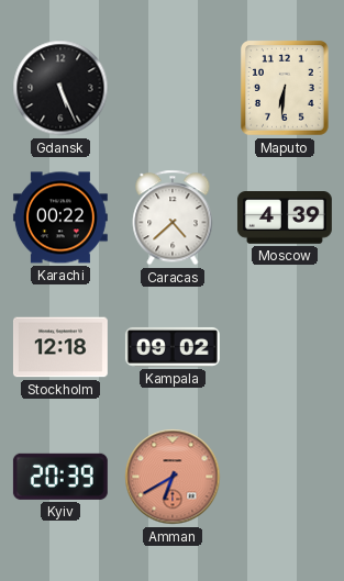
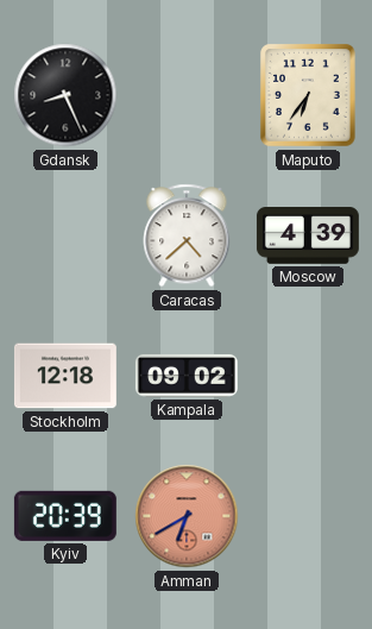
Gdansk: 5:26 -> 8:26
Maputo: 6:31 -> 6:36
Karachi: 00:22 -> none
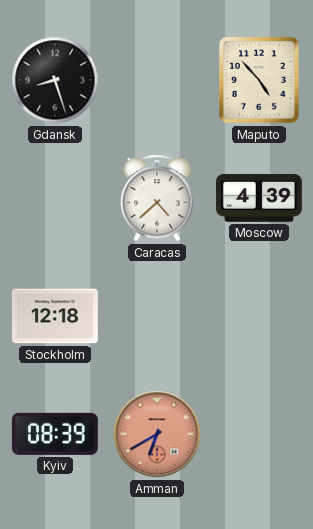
Gdansk: 8:26 -> 8:27
Maputo: 6:36 -> 4:53
Kampala: 09:02 -> none
Kyiv: 20:39 -> 08:39
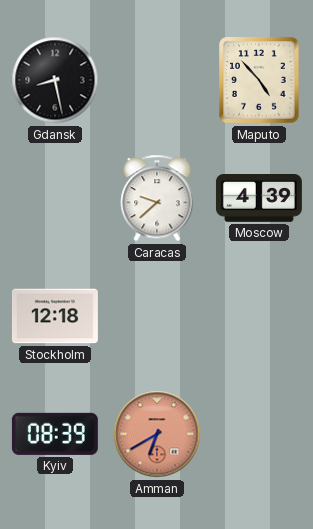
Gdansk: 8:27 -> 8:28
Caracas: 4:38 -> 9:38
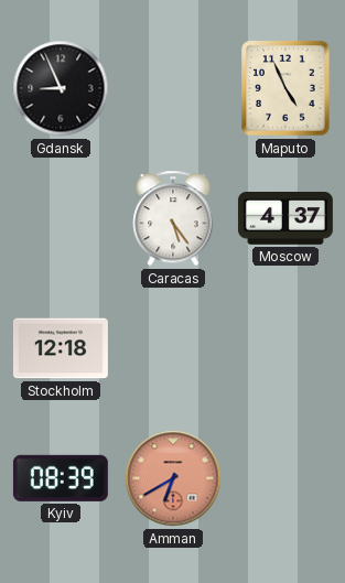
Gdansk: 8:28 -> 8:56
Maputo: 4:53 -> 4:56
Caracas: 9:38 -> 5:24
Moscow: 4:39 -> 4:37
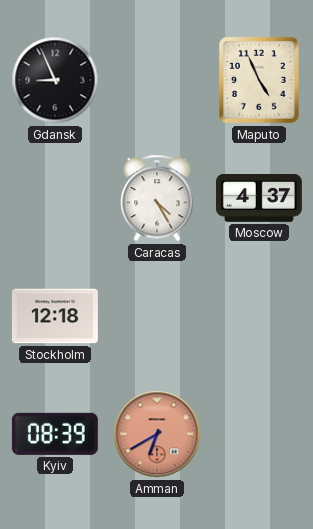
Caracas: 5:24 -> 4:25
